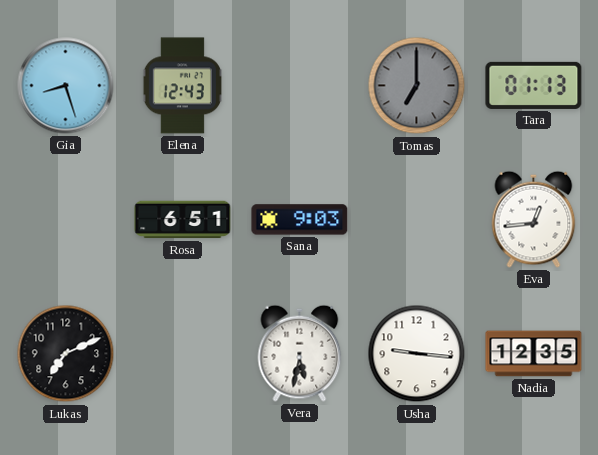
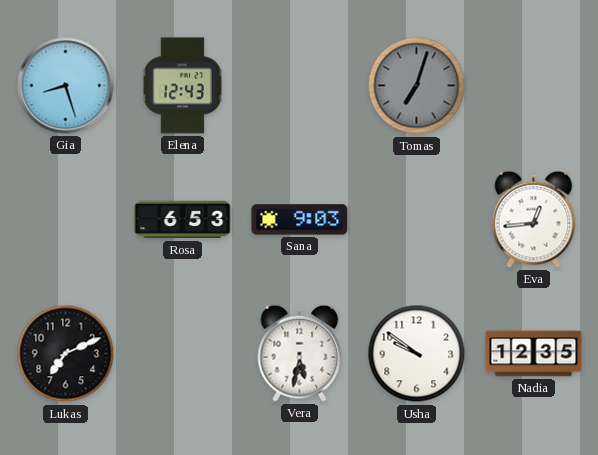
Tomas: 7:00 -> 7:03
Tara: 01:13 -> none
Rosa: 6:51 -> 6:53
Usha: 9:16 -> 9:51
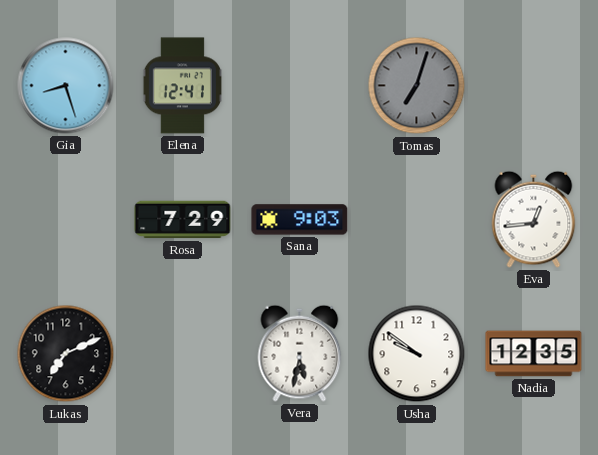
Elena: 12:43 -> 12:41
Rosa: 6:53 -> 7:29
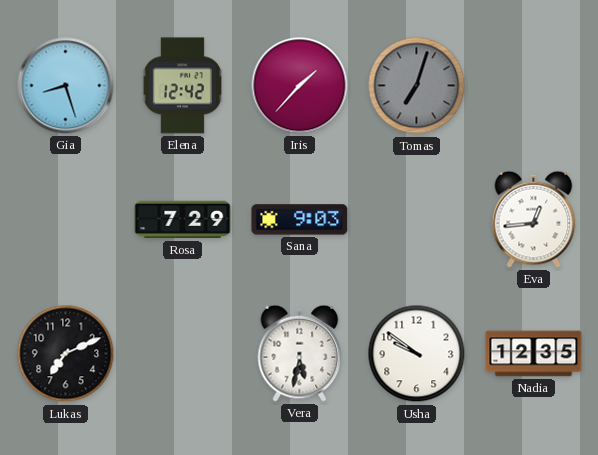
Elena: 12:41 -> 12:42
Iris: none -> 1:37
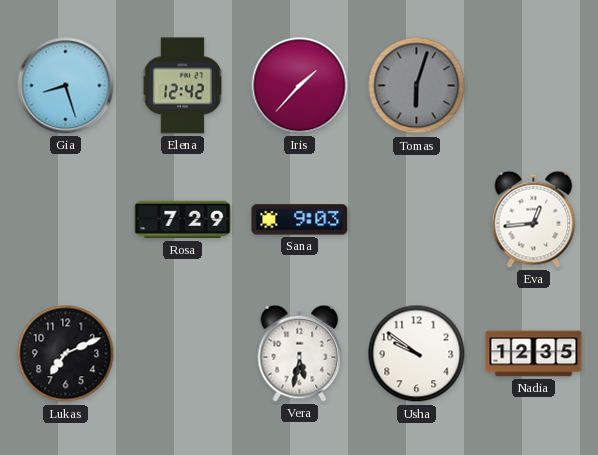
Tomas: 7:03 -> 6:03
